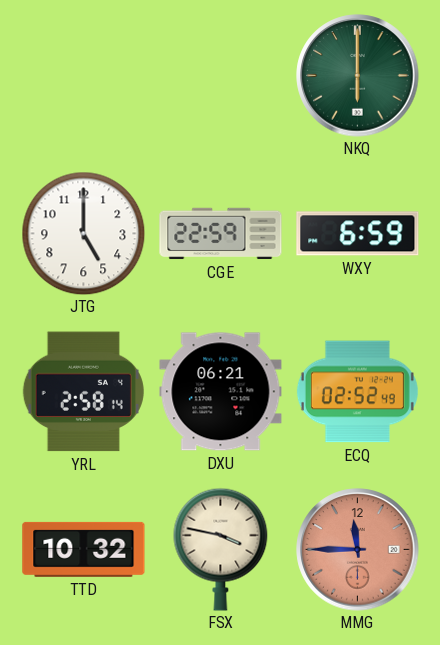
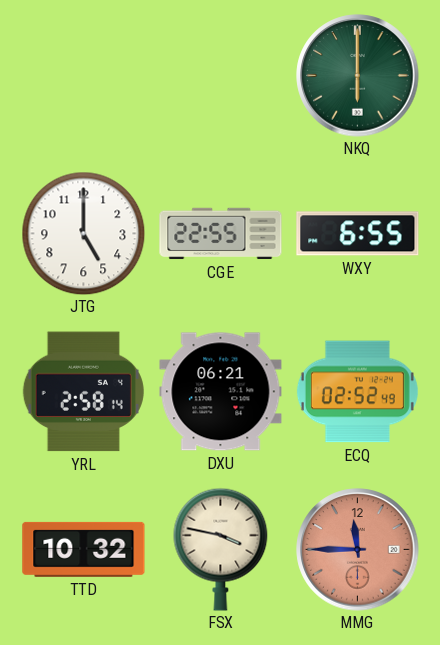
CGE: 22:59 -> 22:55
WXY: 6:59 -> 6:55
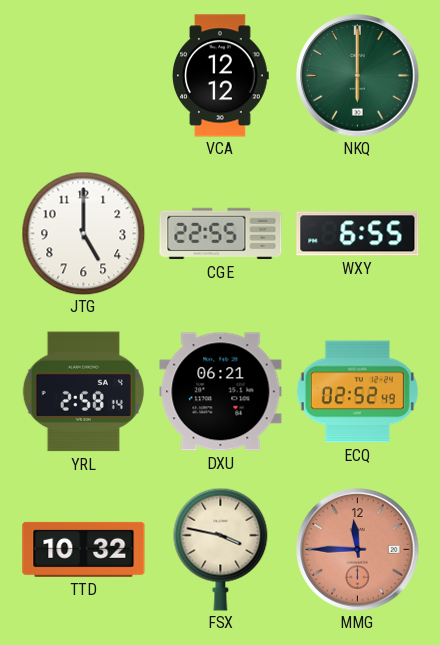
VCA: none -> 12:12
